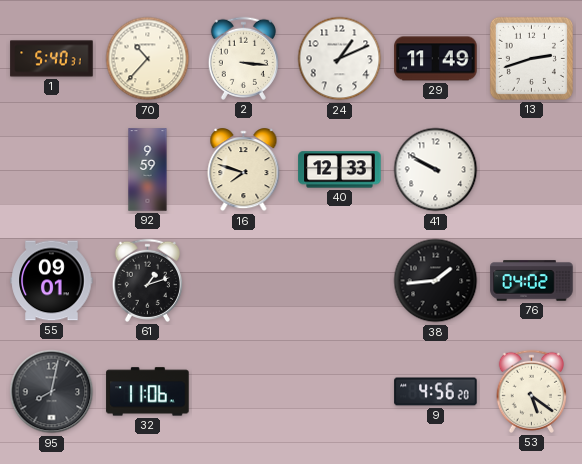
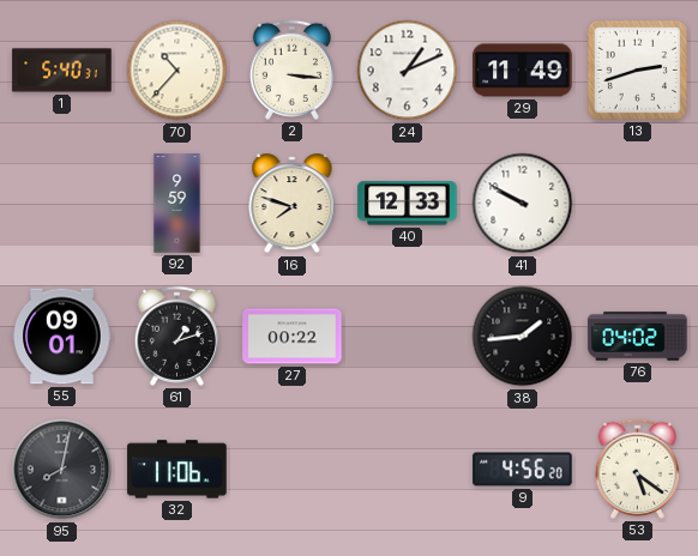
27: none -> 00:22
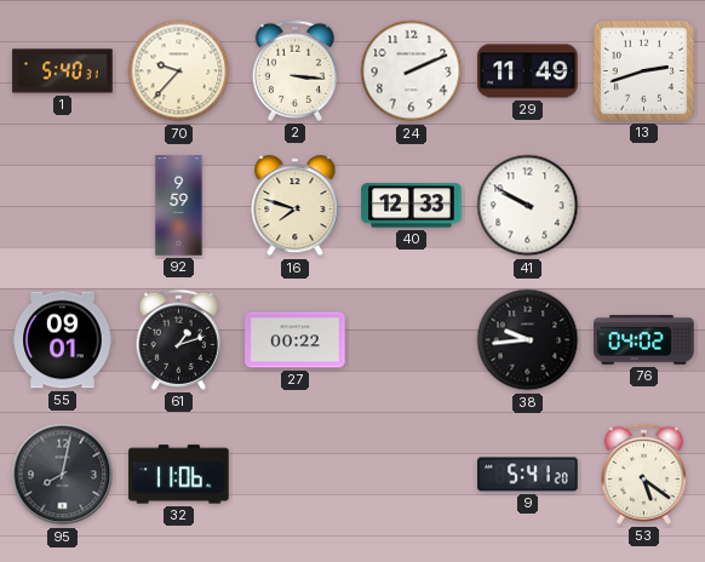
70: 10:37 -> 9:37
24: 1:11 -> 2:11
38: 1:44 -> 9:44
9: 4:56 -> 5:41
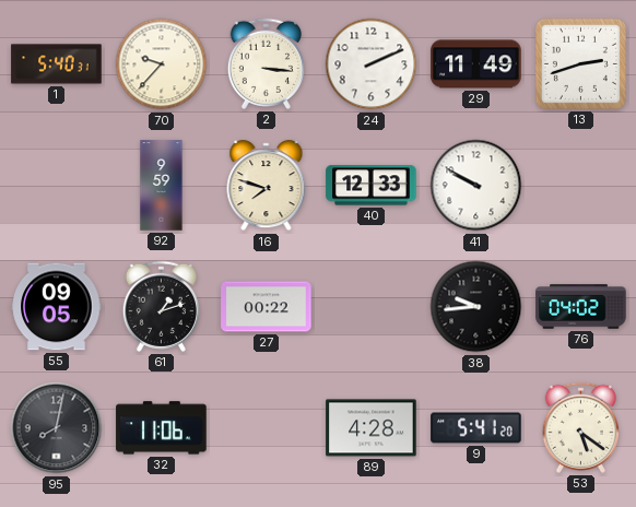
55: 09:01 -> 09:05
89: none -> 4:28
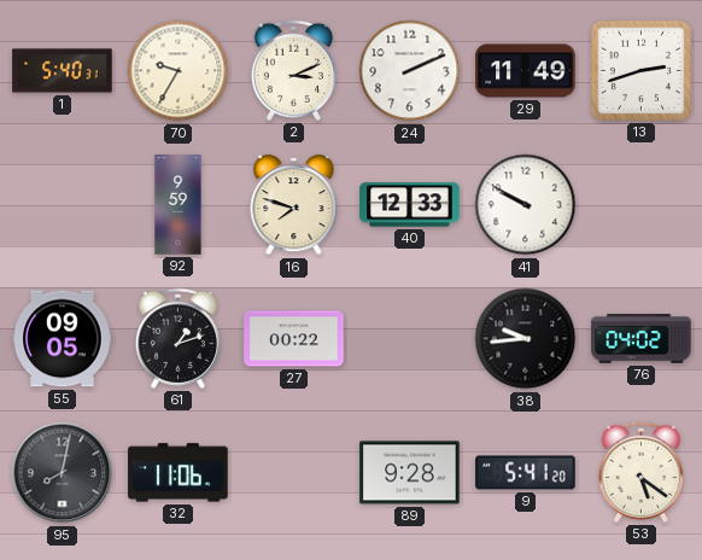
70: 9:37 -> 9:35
2: 3:16 -> 3:11
89: 4:28 -> 9:28
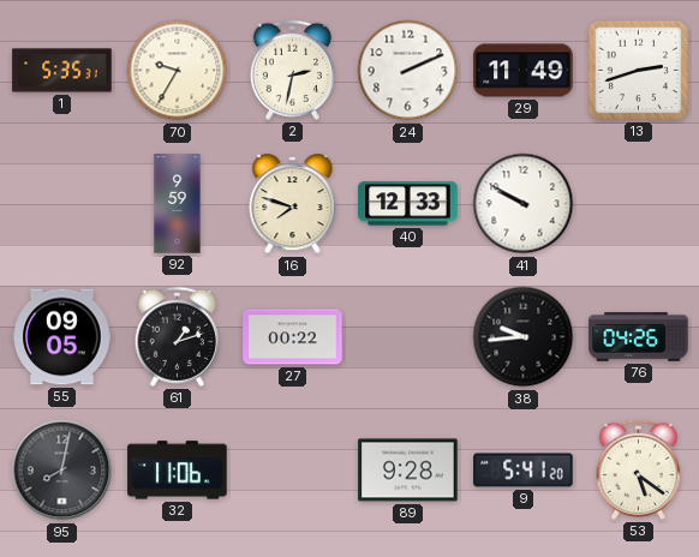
1: 5:40 -> 5:35
2: 3:11 -> 2:32
76: 04:02 -> 04:26
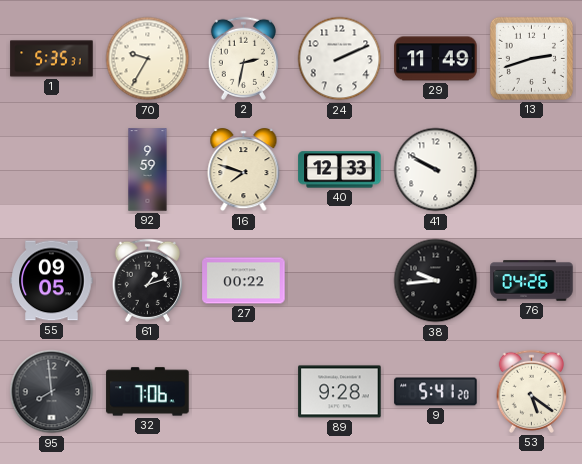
95: 8:02 -> 7:59
32: 11:06 -> 7:06
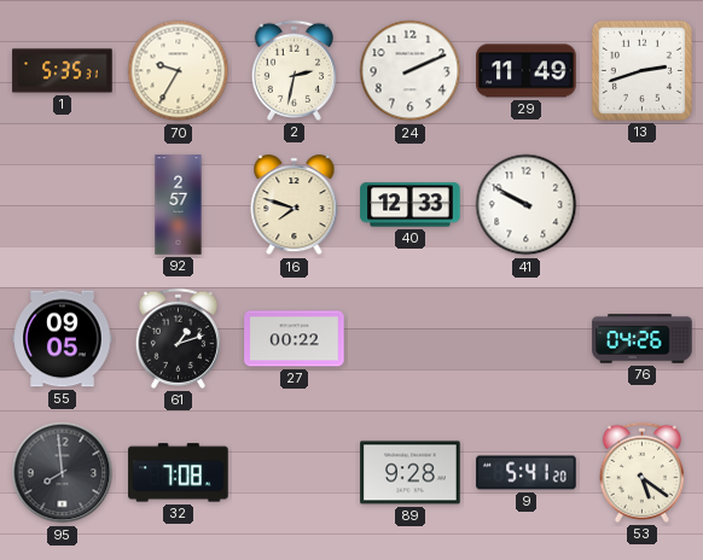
92: 9:59 -> 2:57
38: 9:44 -> none
32: 7:06 -> 7:08
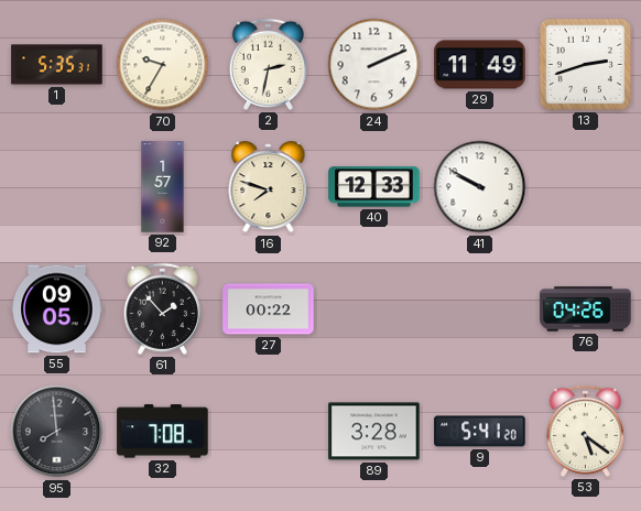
92: 2:57 -> 1:57
61: 1:12 -> 1:53
89: 9:28 -> 3:28
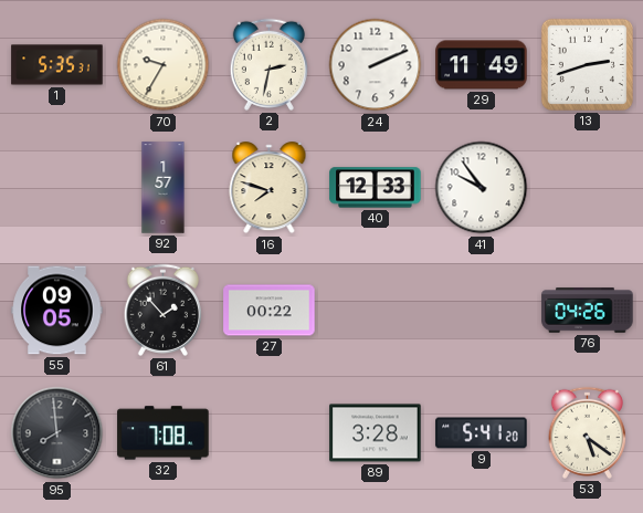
41: 9:50 -> 9:54
